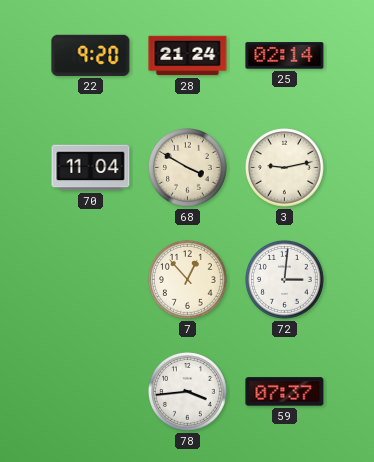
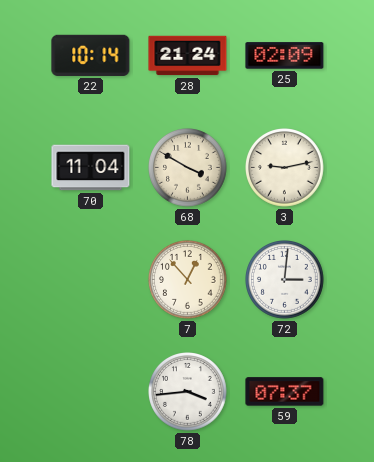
22: 9:20 -> 10:14
25: 02:14 -> 02:09
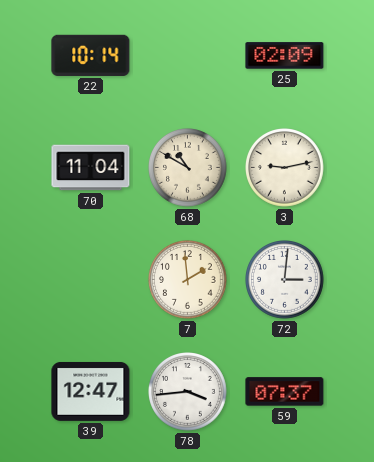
28: 21:24 -> none
68: 3:50 -> 10:50
7: 12:53 -> 1:59
39: none -> 12:47
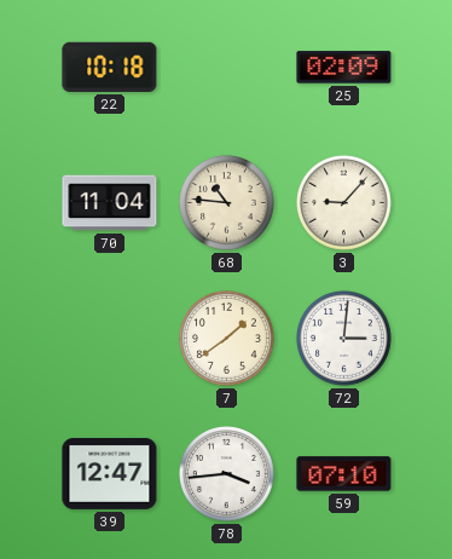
22: 10:14 -> 10:18
68: 10:50 -> 10:46
3: 9:13 -> 9:07
7: 1:59 -> 1:39
59: 07:37 -> 07:10
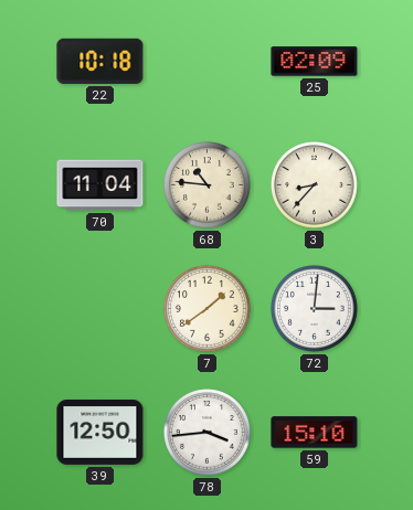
3: 9:07 -> 8:37
39: 12:47 -> 12:50
59: 07:10 -> 15:10
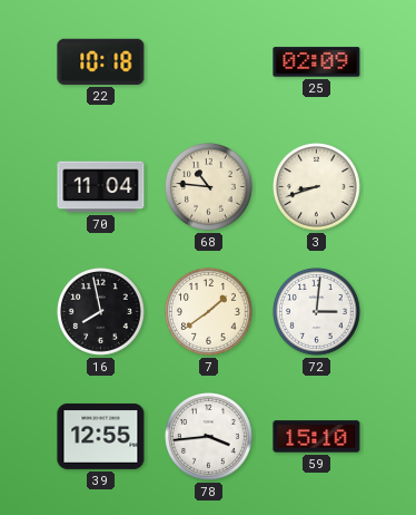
3: 8:37 -> 8:42
16: none -> 7:58
39: 12:50 -> 12:55
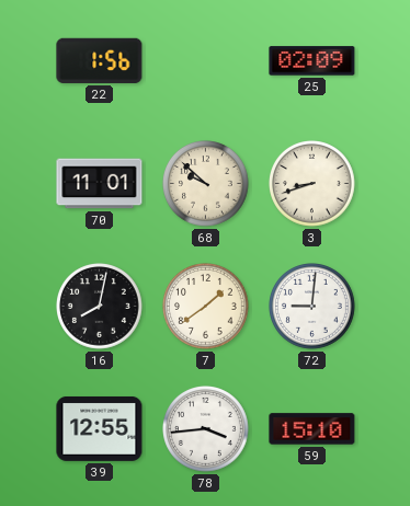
22: 10:18 -> 1:56
70: 11:04 -> 11:01
68: 10:46 -> 9:52
16: 7:58 -> 8:02
72: 3:01 -> 9:01
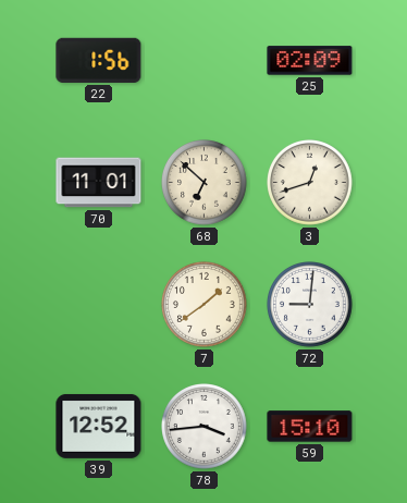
68: 9:52 -> 6:52
3: 8:42 -> 12:42
16: 8:02 -> none
39: 12:55 -> 12:52
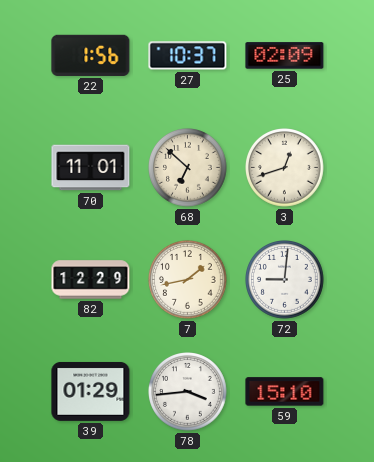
27: none -> 10:37
82: none -> 12:29
7: 1:39 -> 1:43
39: 12:52 -> 01:29
